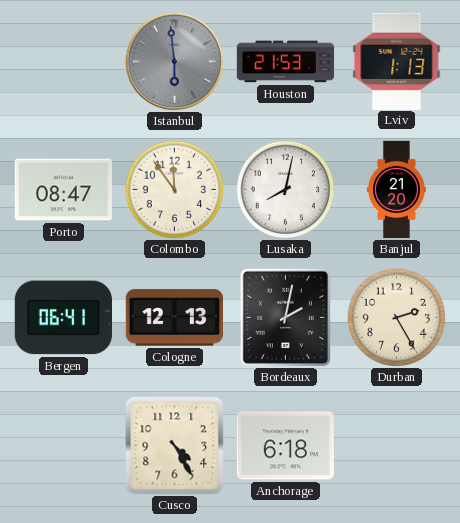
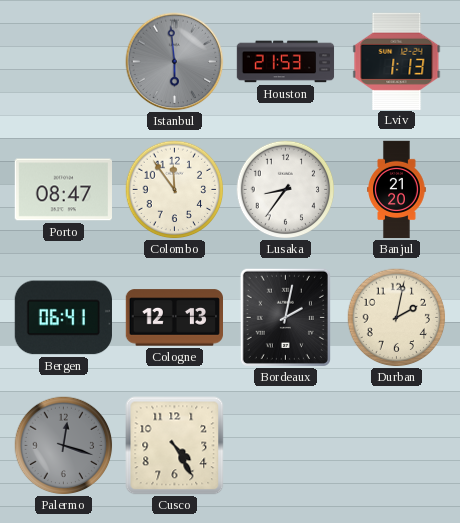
Lusaka: 8:02 -> 8:36
Durban: 2:25 -> 2:02
Palermo: none -> 12:18
Anchorage: 6:18 -> none
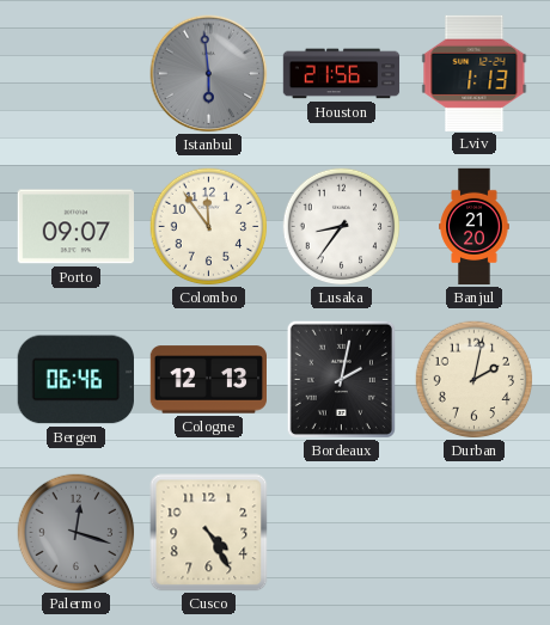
Houston: 21:53 -> 21:56
Porto: 08:47 -> 09:07
Bergen: 06:41 -> 06:46
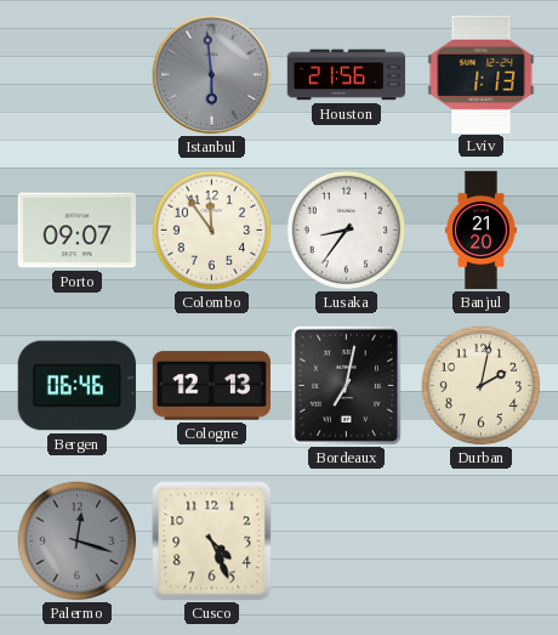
Bordeaux: 2:02 -> 7:02
Cusco: 4:25 -> 4:26
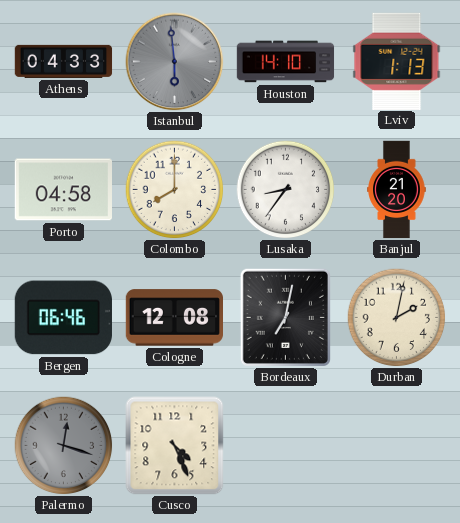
Athens: none -> 04:33
Houston: 21:56 -> 14:10
Porto: 09:07 -> 04:58
Colombo: 11:54 -> 8:00
Cologne: 12:13 -> 12:08
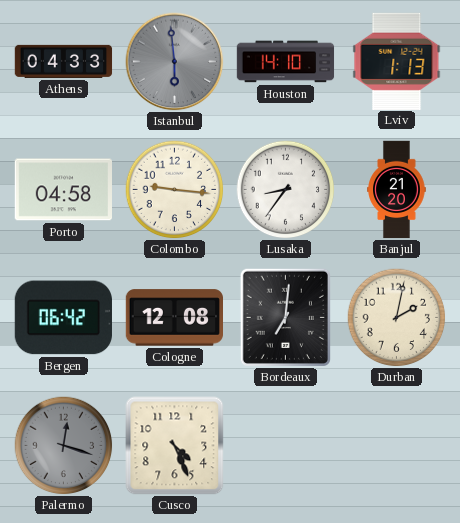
Colombo: 8:00 -> 9:16
Bergen: 06:46 -> 06:42
Bordeaux: 7:02 -> 7:01
